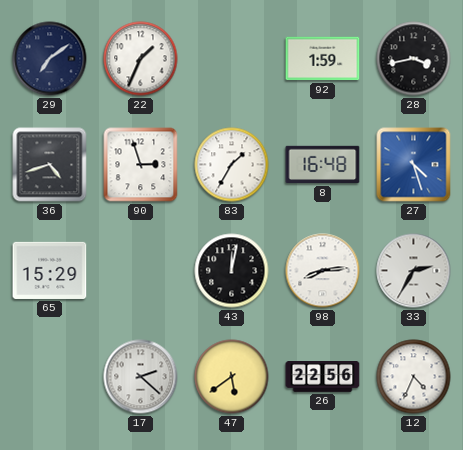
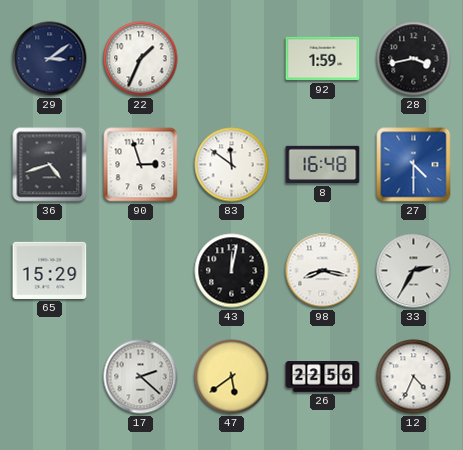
29: 7:09 -> 3:09
83: 1:35 -> 11:51
27: 4:27 -> 4:30
98: 8:14 -> 8:17
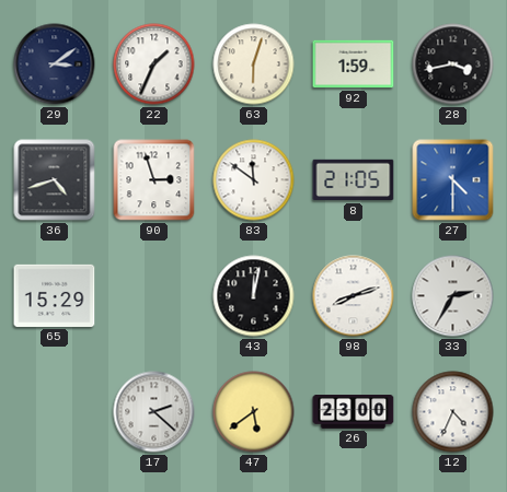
63: none -> 6:03
8: 16:48 -> 21:05
98: 8:17 -> 8:12
26: 22:56 -> 23:00
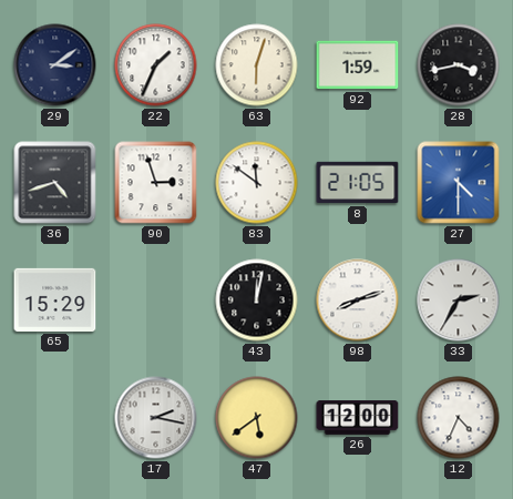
17: 2:22 -> 2:17
26: 23:00 -> 12:00
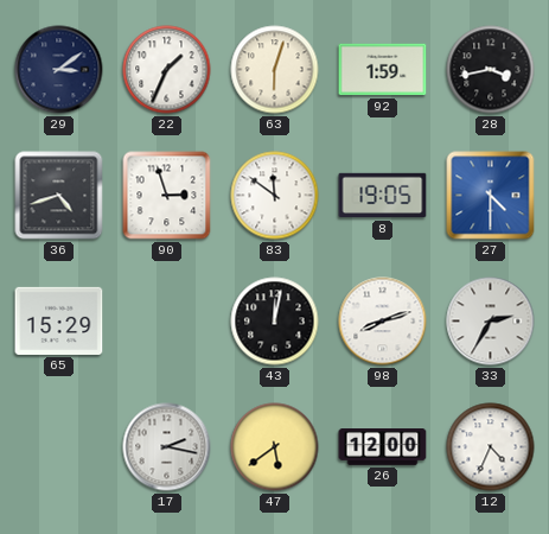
8: 21:05 -> 19:05
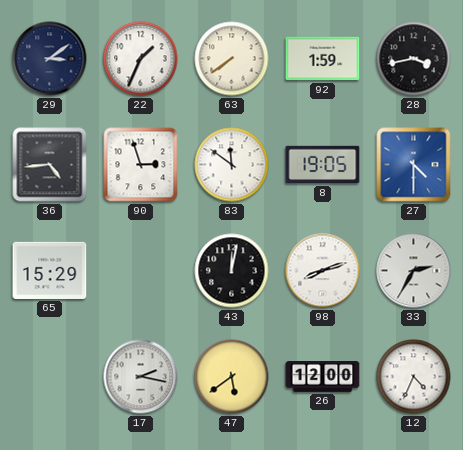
63: 6:03 -> 7:39
36: 4:42 -> 4:44
